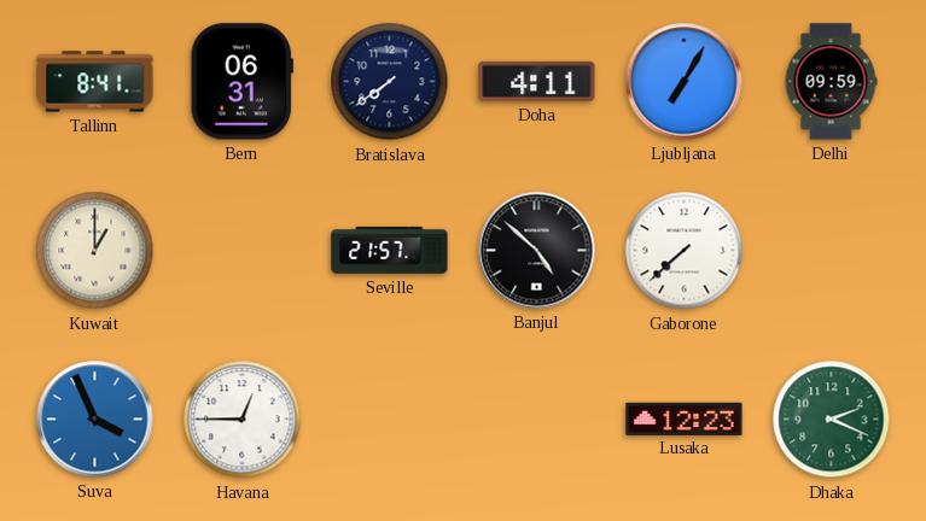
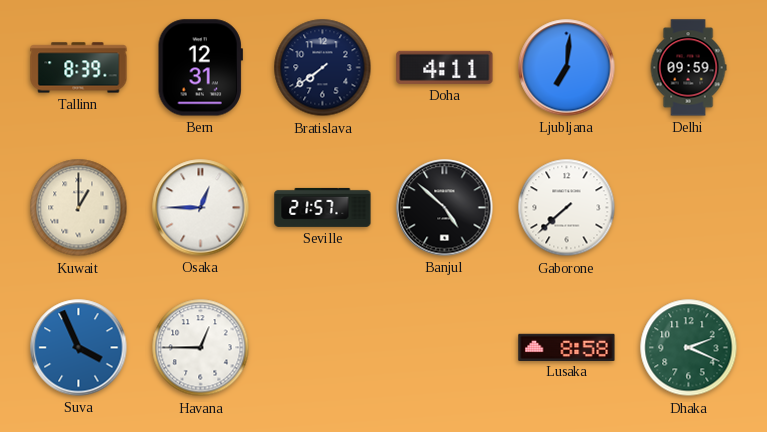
Tallinn: 8:41 -> 8:39
Bern: 06:31 -> 12:31
Ljubljana: 7:05 -> 7:01
Osaka: none -> 12:45
Lusaka: 12:23 -> 8:58
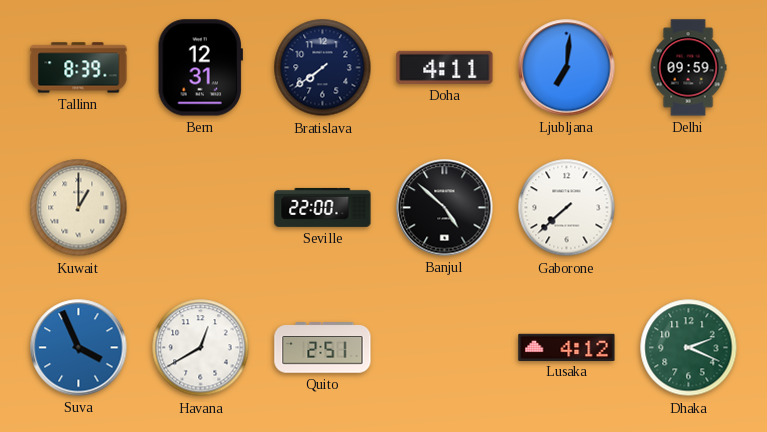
Osaka: 12:45 -> none
Seville: 21:57 -> 22:00
Havana: 12:45 -> 12:40
Quito: none -> 2:51
Lusaka: 8:58 -> 4:12
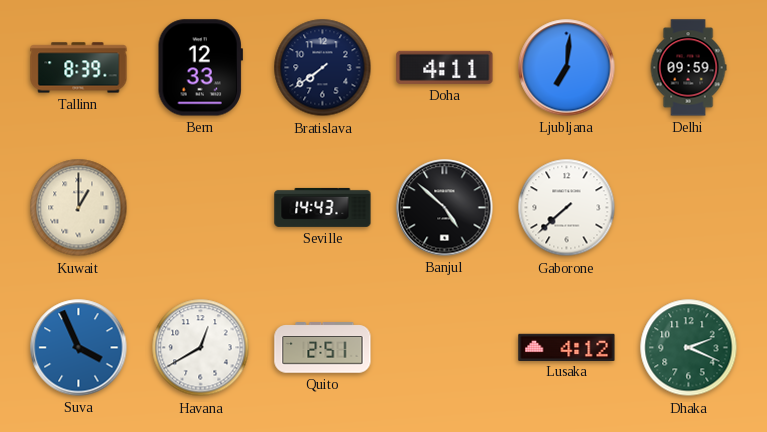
Bern: 12:31 -> 12:33
Seville: 22:00 -> 14:43
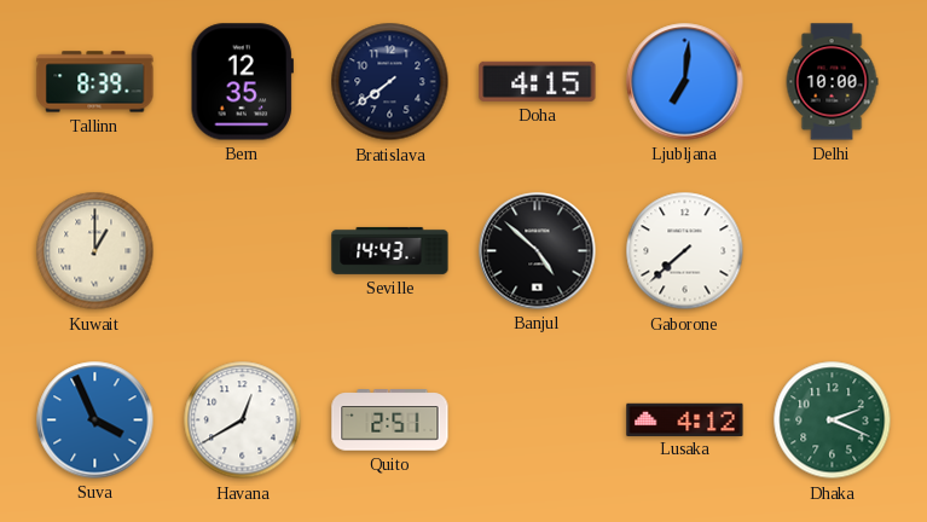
Bern: 12:33 -> 12:35
Doha: 4:11 -> 4:15
Delhi: 09:59 -> 10:00
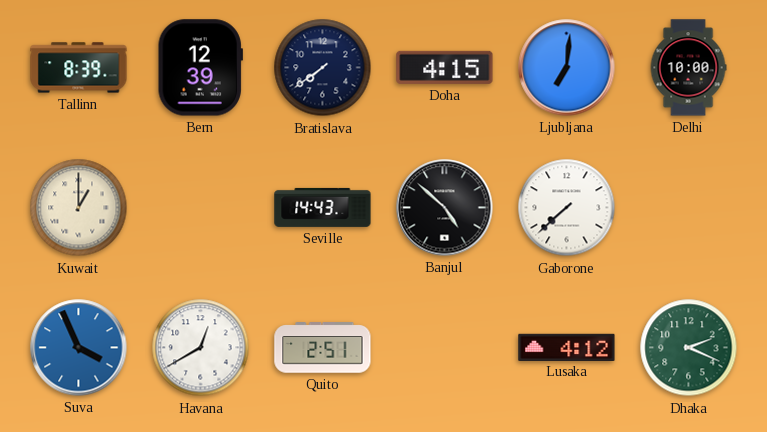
Bern: 12:35 -> 12:39
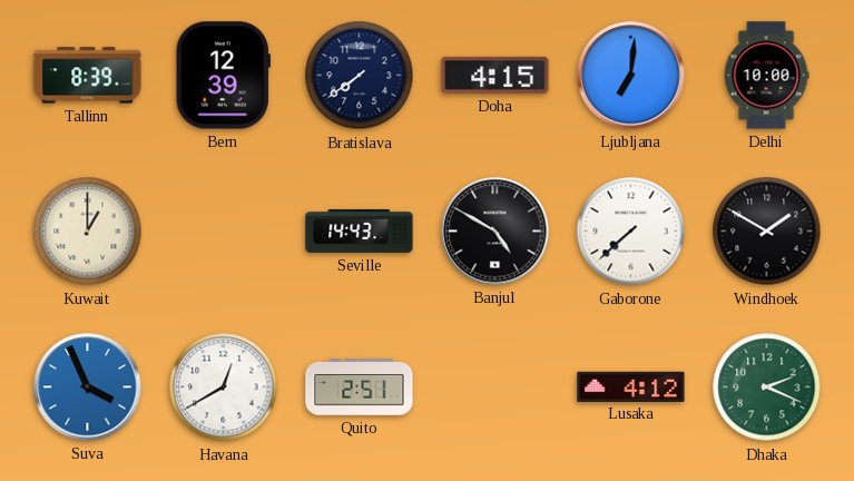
Banjul: 4:52 -> 4:50
Windhoek: none -> 1:50
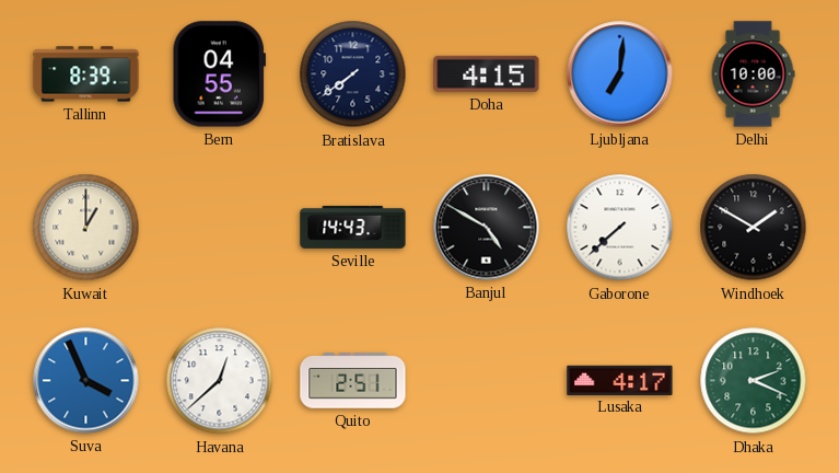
Bern: 12:39 -> 04:55
Havana: 12:40 -> 12:38
Lusaka: 4:12 -> 4:17
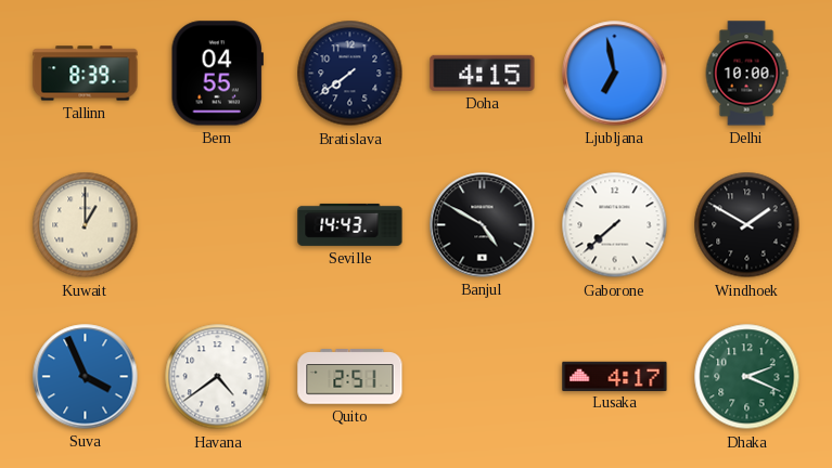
Ljubljana: 7:01 -> 6:58
Havana: 12:38 -> 4:39
